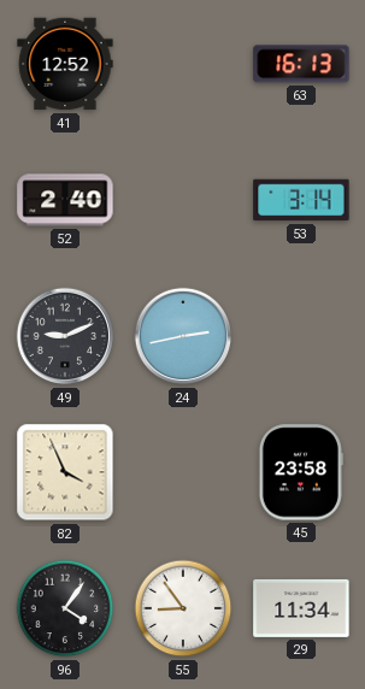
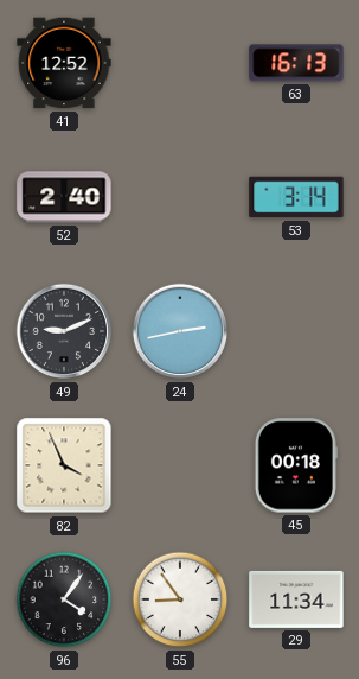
45: 23:58 -> 00:18
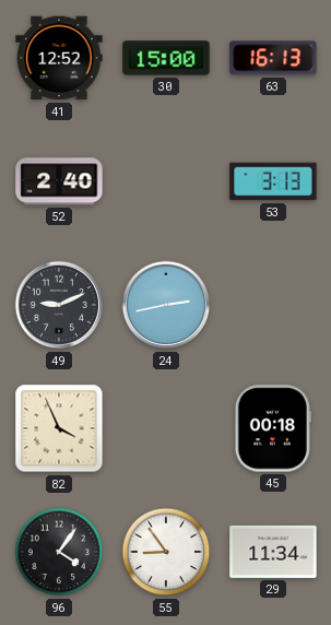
30: none -> 15:00
53: 3:14 -> 3:13
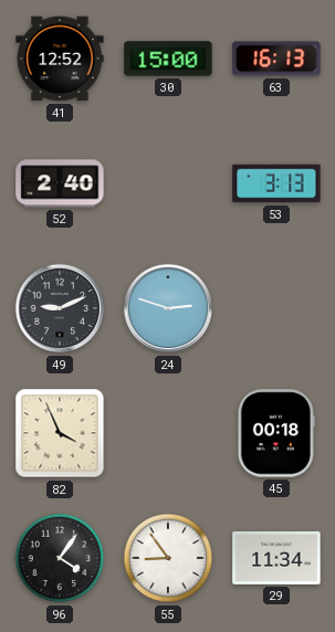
24: 2:43 -> 2:48
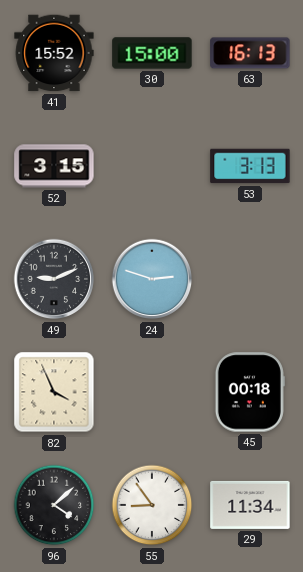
41: 12:52 -> 15:52
52: 2:40 -> 3:15
96: 4:06 -> 4:08
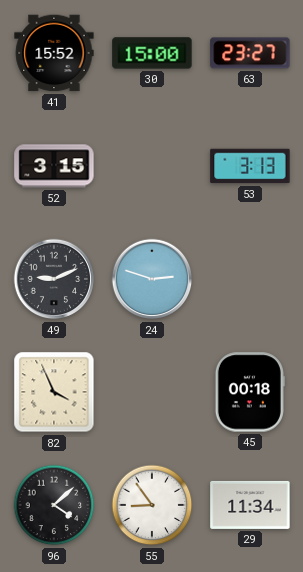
63: 16:13 -> 23:27
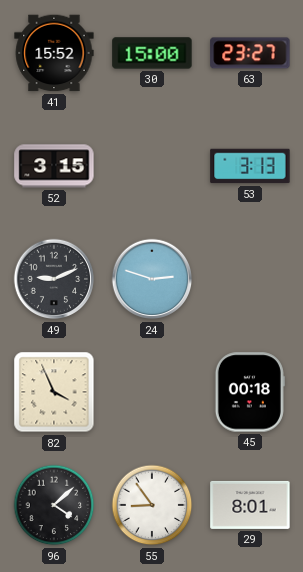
29: 11:34 -> 8:01
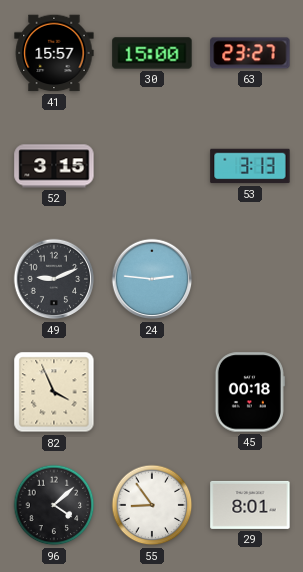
41: 15:52 -> 15:57
24: 2:48 -> 2:46
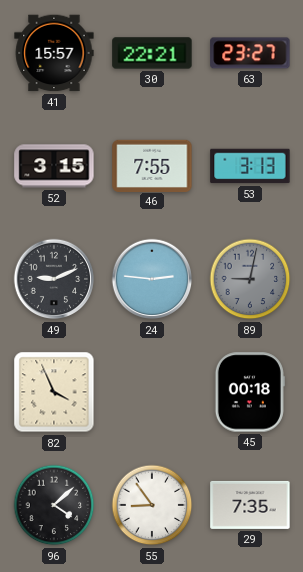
30: 15:00 -> 22:21
46: none -> 7:55
89: none -> 9:02
29: 8:01 -> 7:35
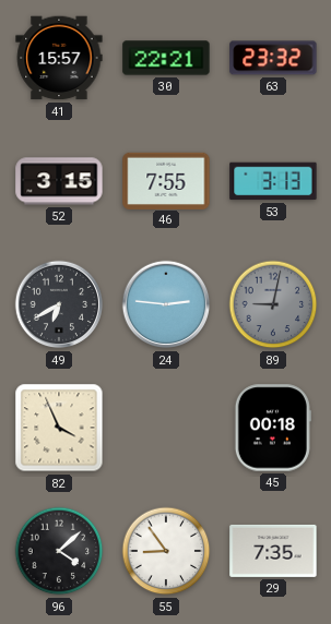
63: 23:27 -> 23:32
49: 9:11 -> 6:40
